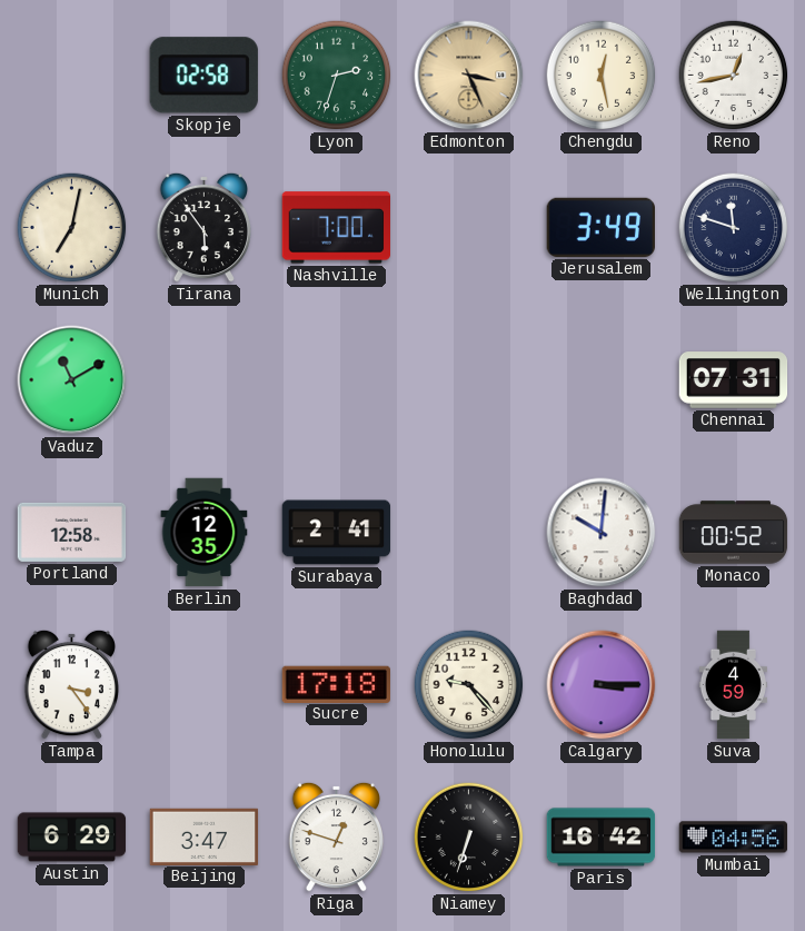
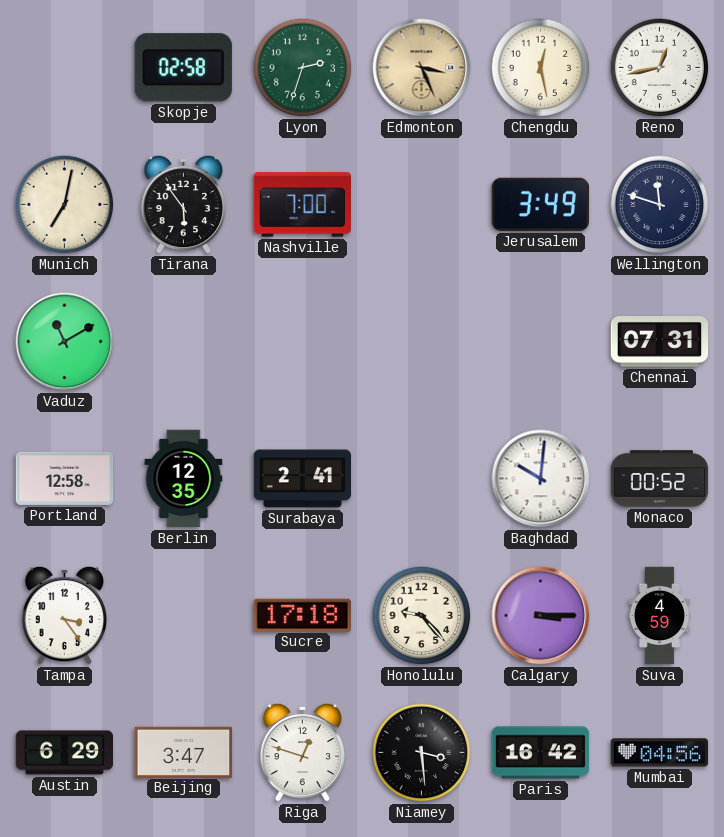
Niamey: 6:33 -> 3:29
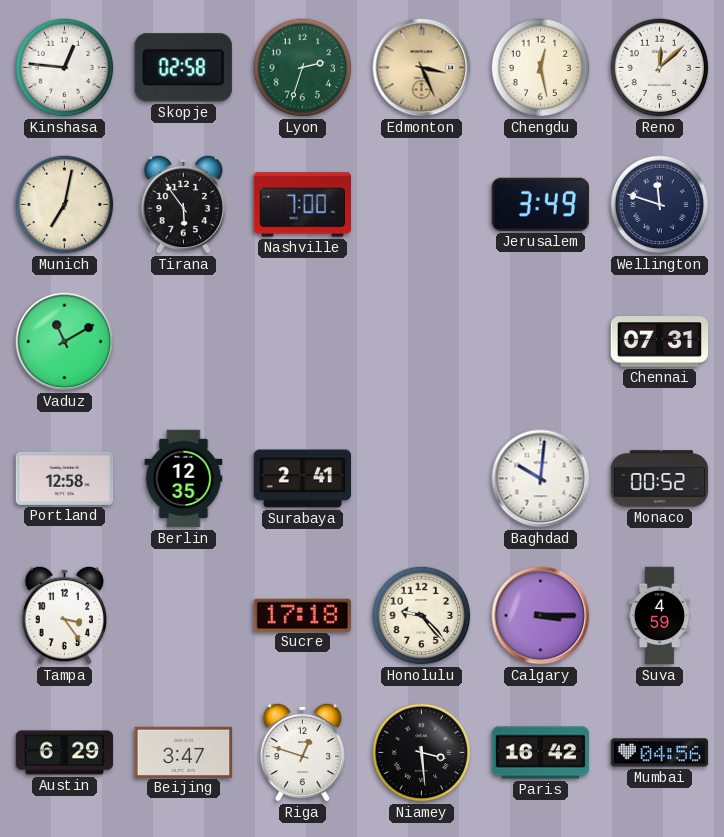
Kinshasa: none -> 12:46
Reno: 12:43 -> 12:08
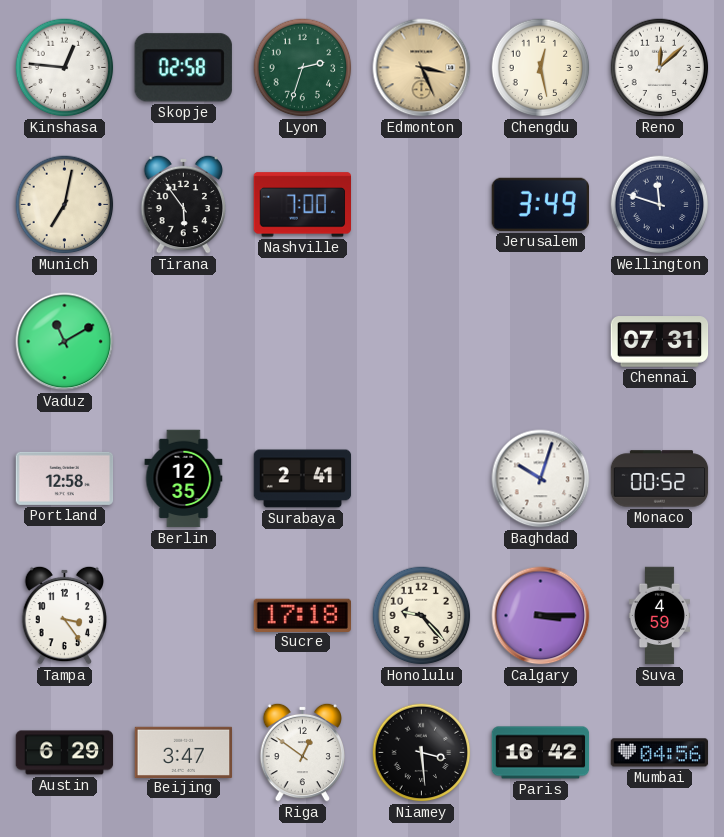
Baghdad: 10:01 -> 10:03
Riga: 12:48 -> 12:51
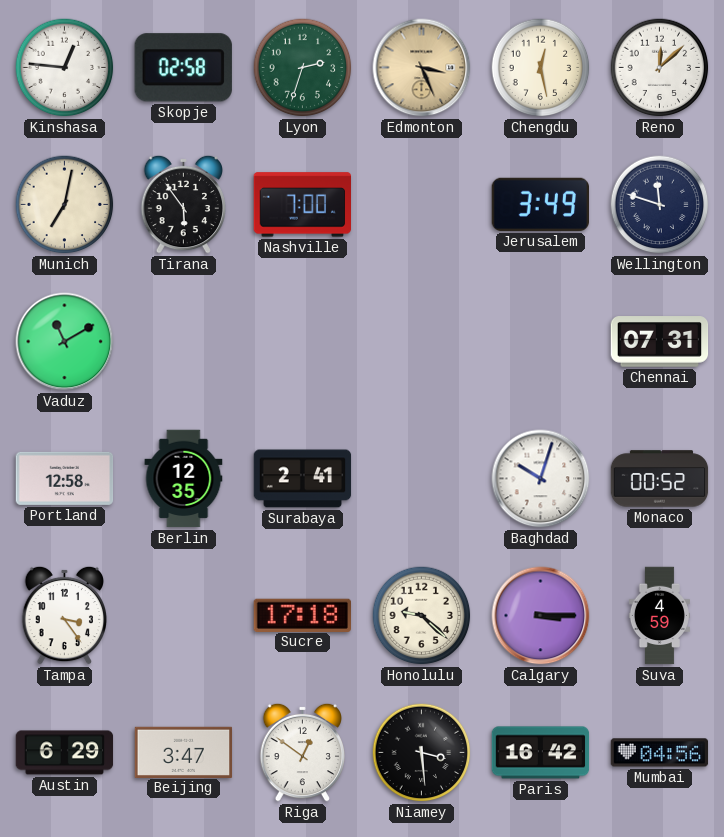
Honolulu: 9:23 -> 9:22
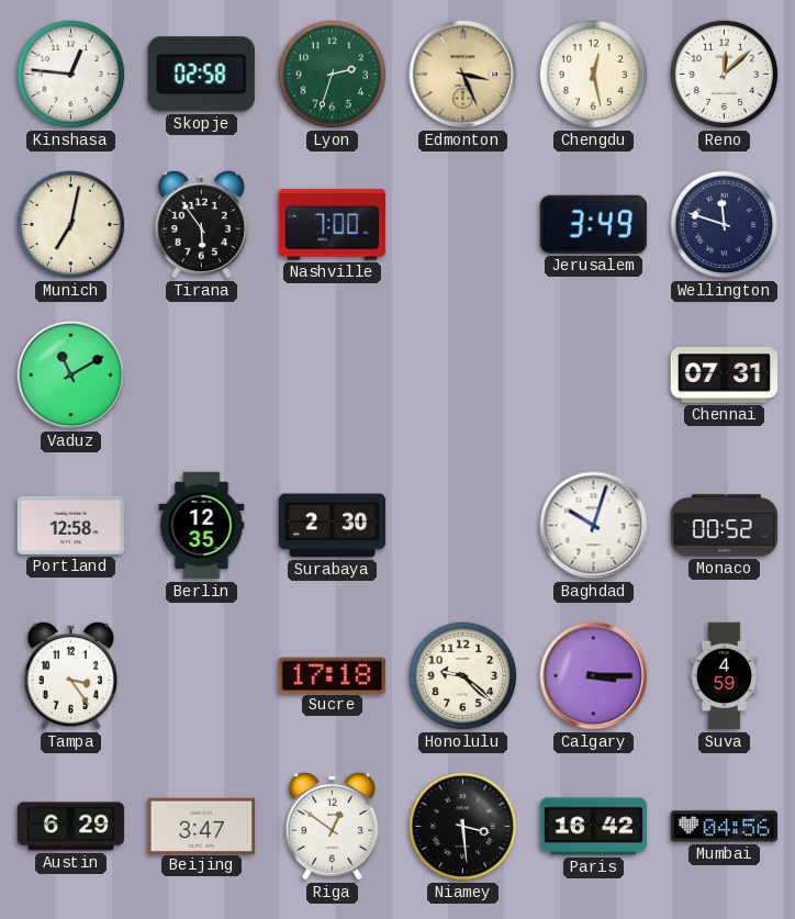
Surabaya: 2:41 -> 2:30
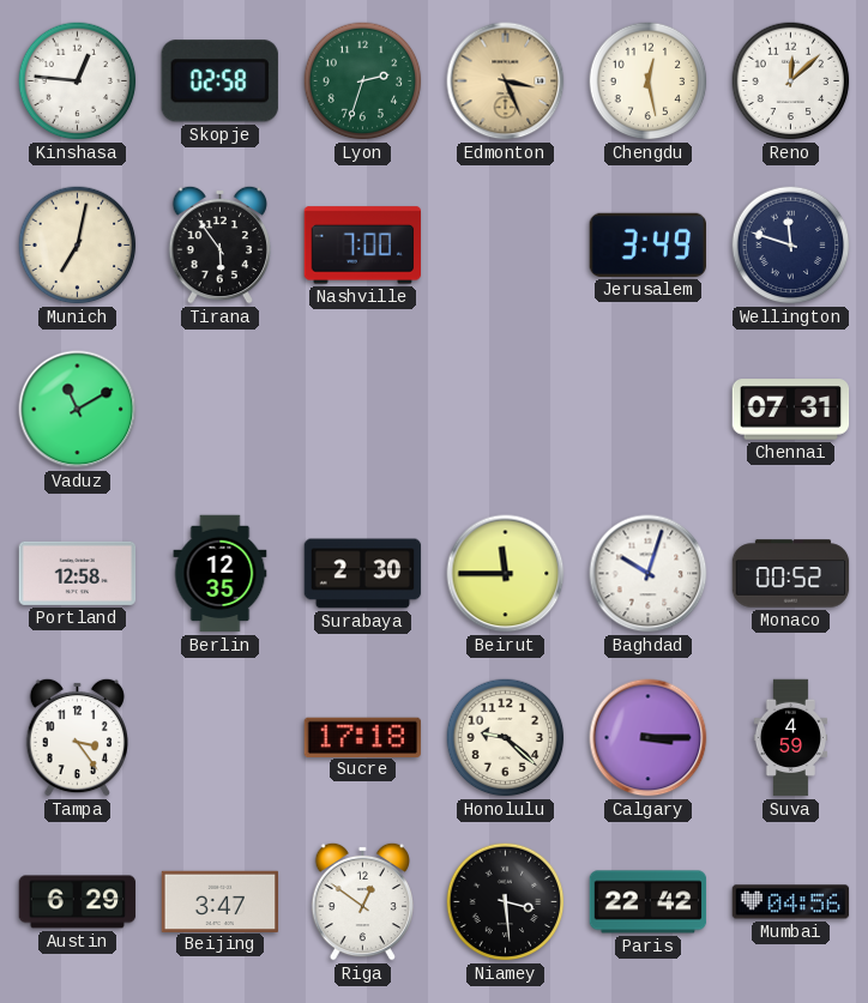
Beirut: none -> 11:45
Paris: 16:42 -> 22:42
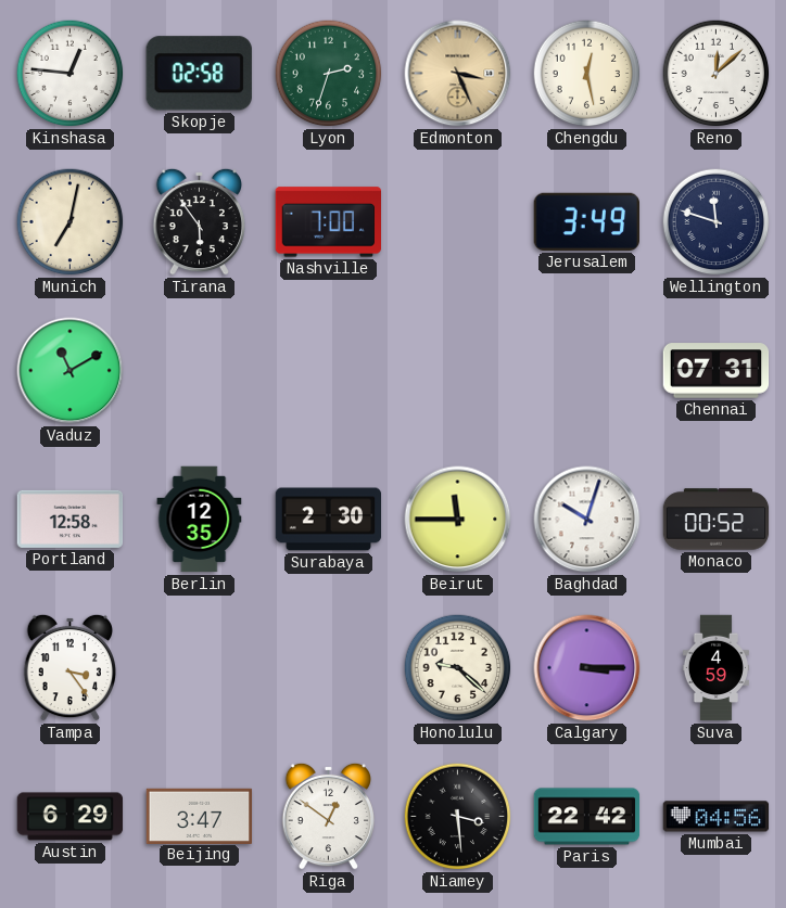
Sucre: 17:18 -> none
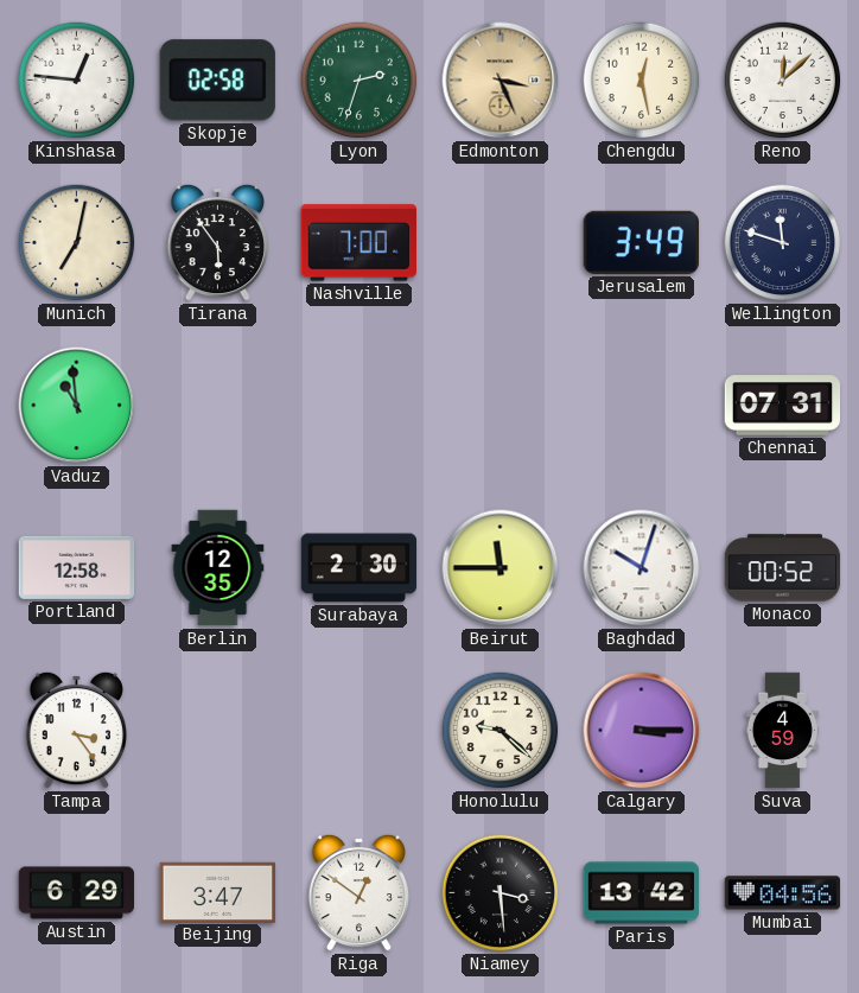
Vaduz: 11:10 -> 10:59
Paris: 22:42 -> 13:42
